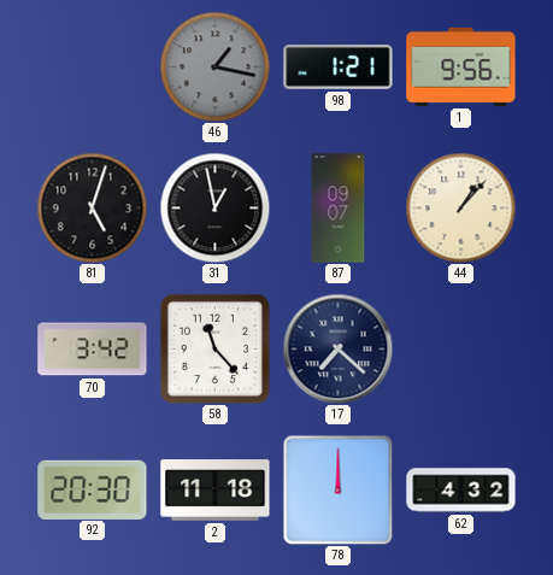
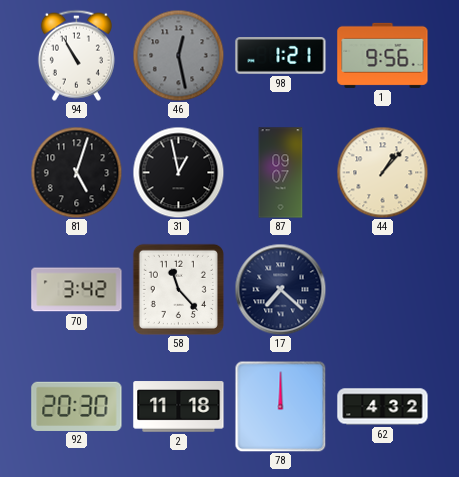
94: none -> 10:55
46: 1:17 -> 12:28
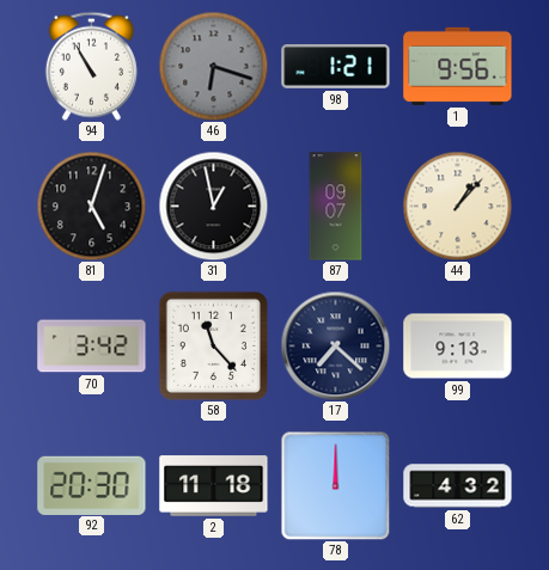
46: 12:28 -> 6:18
99: none -> 9:13
